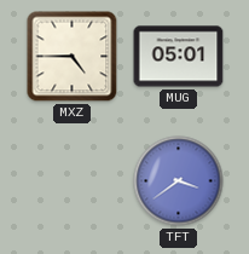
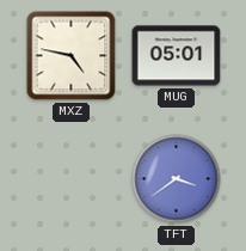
MXZ: 4:45 -> 4:47
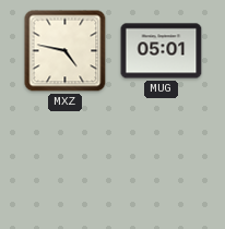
TFT: 3:39 -> none
